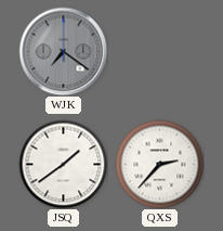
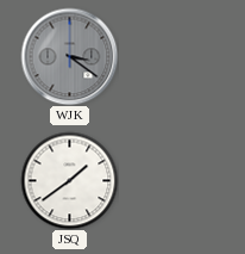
WJK: 7:21 -> 3:21
QXS: 2:37 -> none
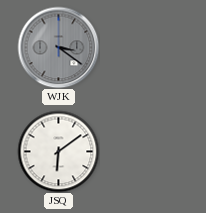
JSQ: 1:39 -> 6:09
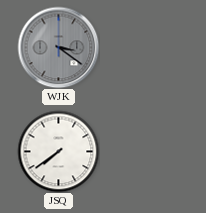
JSQ: 6:09 -> 7:39
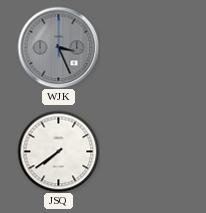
WJK: 3:21 -> 3:26
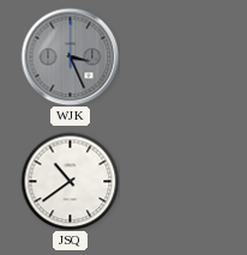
JSQ: 7:39 -> 10:39
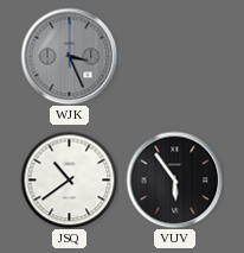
VUV: none -> 5:54
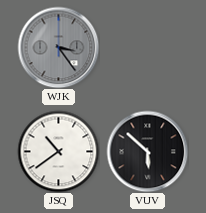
WJK: 3:26 -> 3:24
VUV: 5:54 -> 5:52
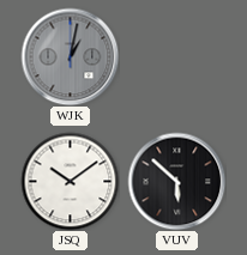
WJK: 3:24 -> 1:02
JSQ: 10:39 -> 10:09
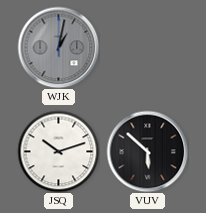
JSQ: 10:09 -> 10:12
